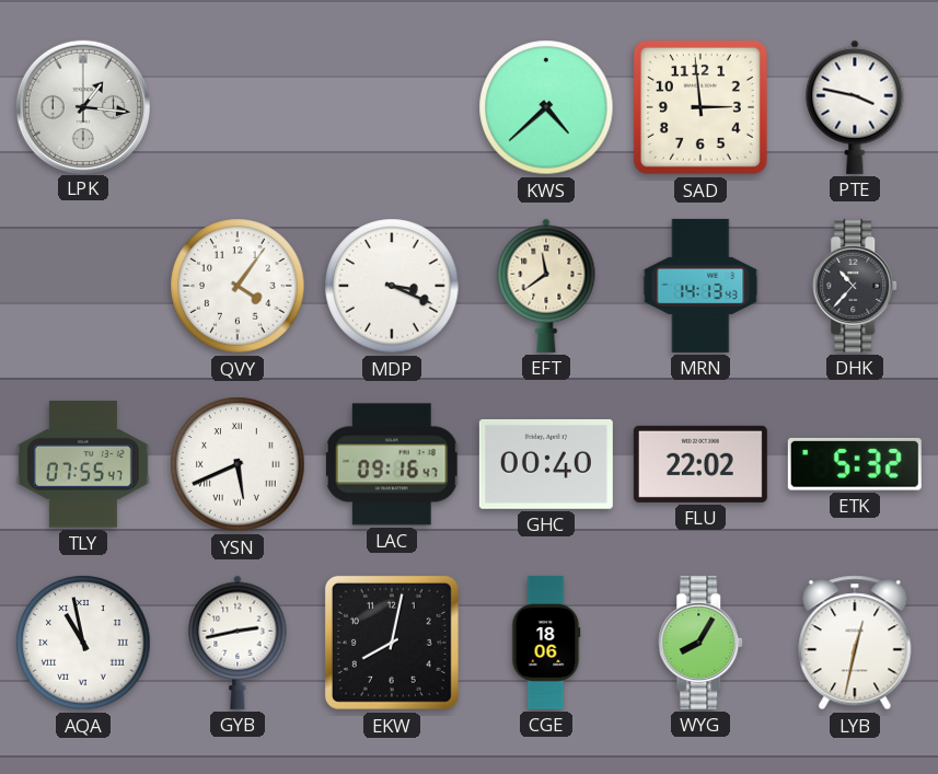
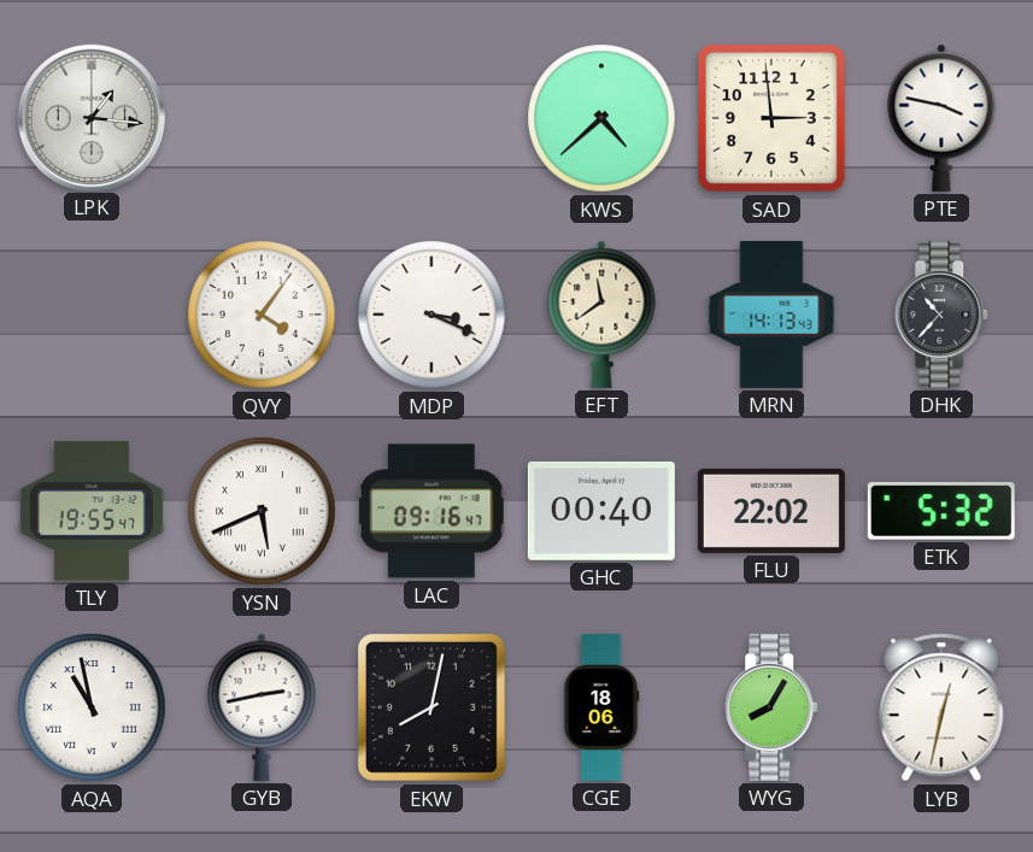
TLY: 07:55 -> 19:55
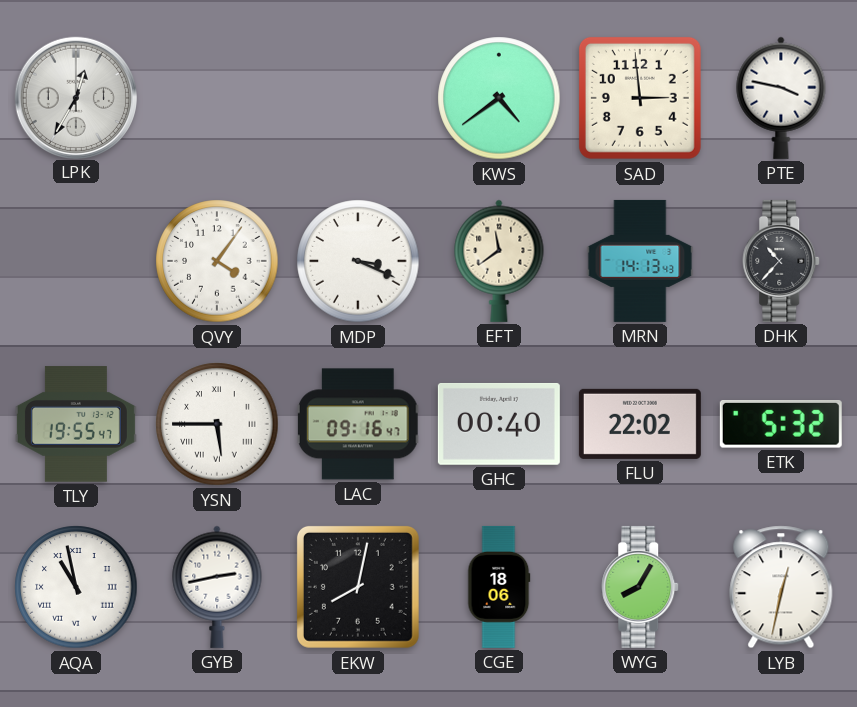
LPK: 1:16 -> 12:35
KWS: 4:38 -> 4:39
YSN: 5:41 -> 5:45
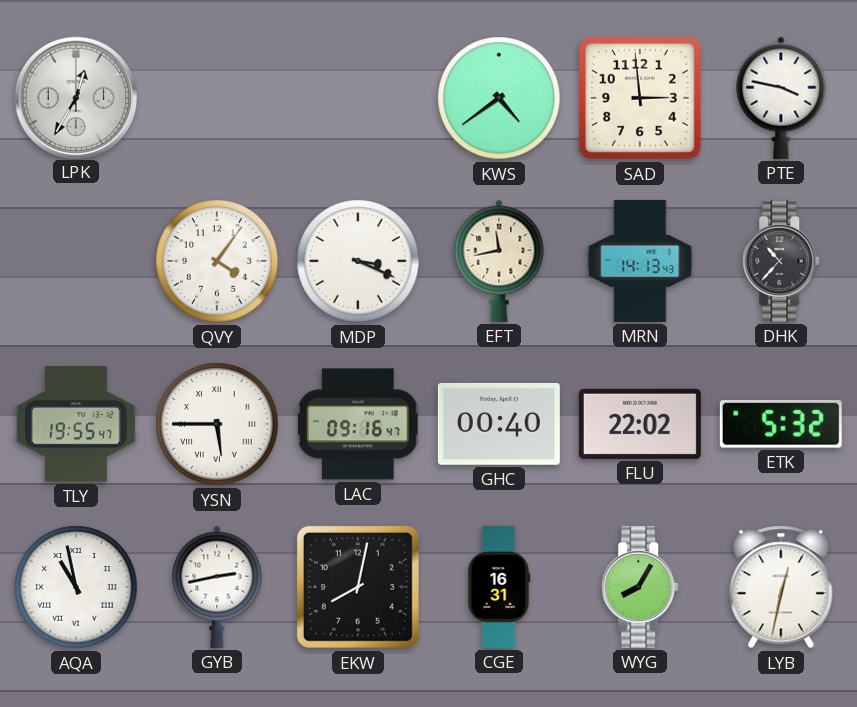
EFT: 11:39 -> 11:43
CGE: 18:06 -> 16:31
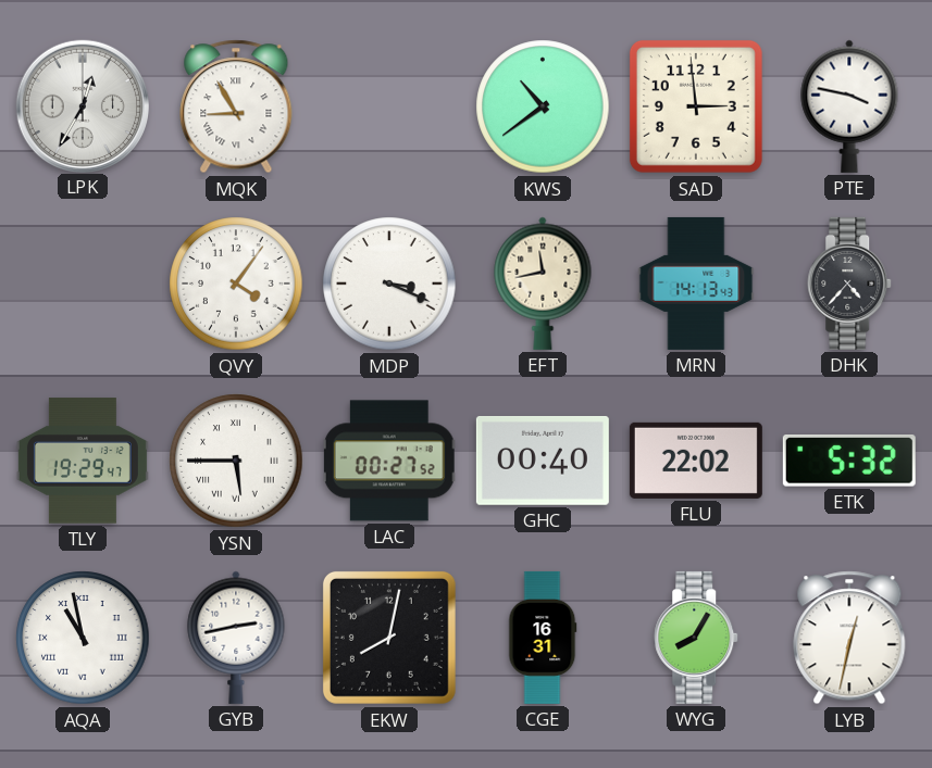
MQK: none -> 8:55
KWS: 4:39 -> 10:39
DHK: 10:37 -> 4:37
TLY: 19:55 -> 19:29
LAC: 09:16 -> 00:27
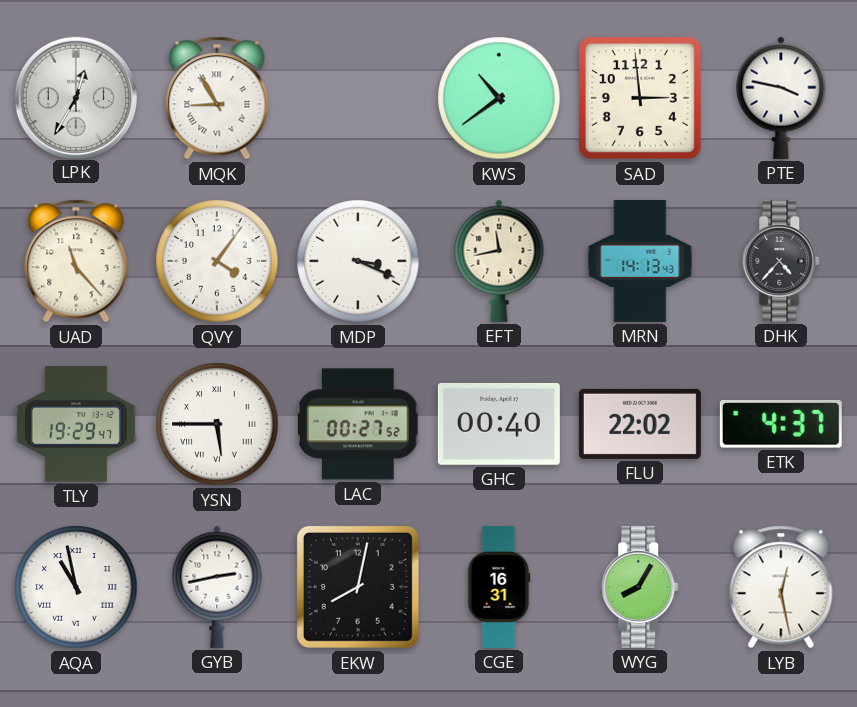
UAD: none -> 11:23
ETK: 5:32 -> 4:37
LYB: 12:32 -> 12:28
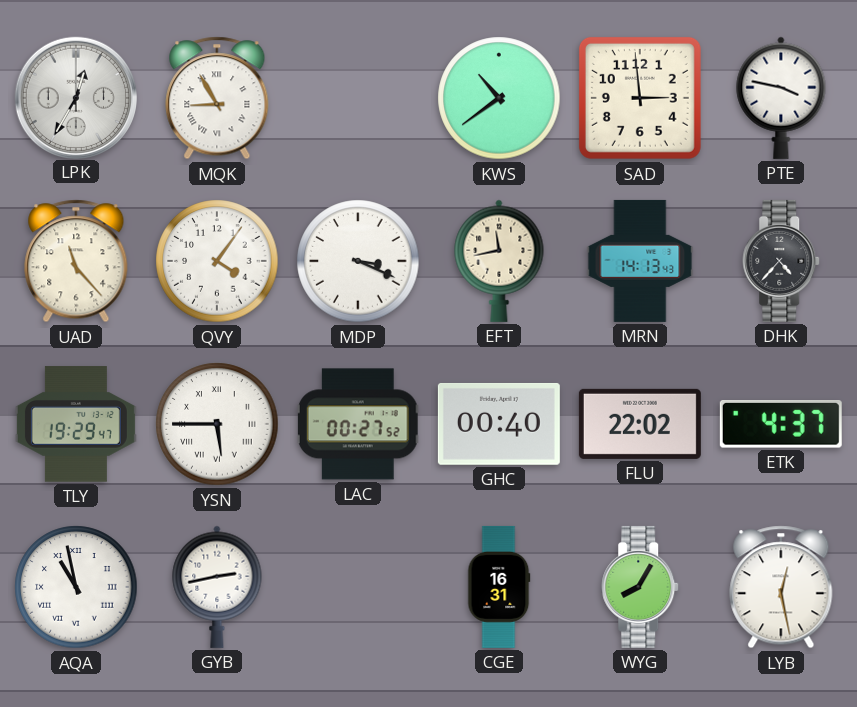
EKW: 8:02 -> none
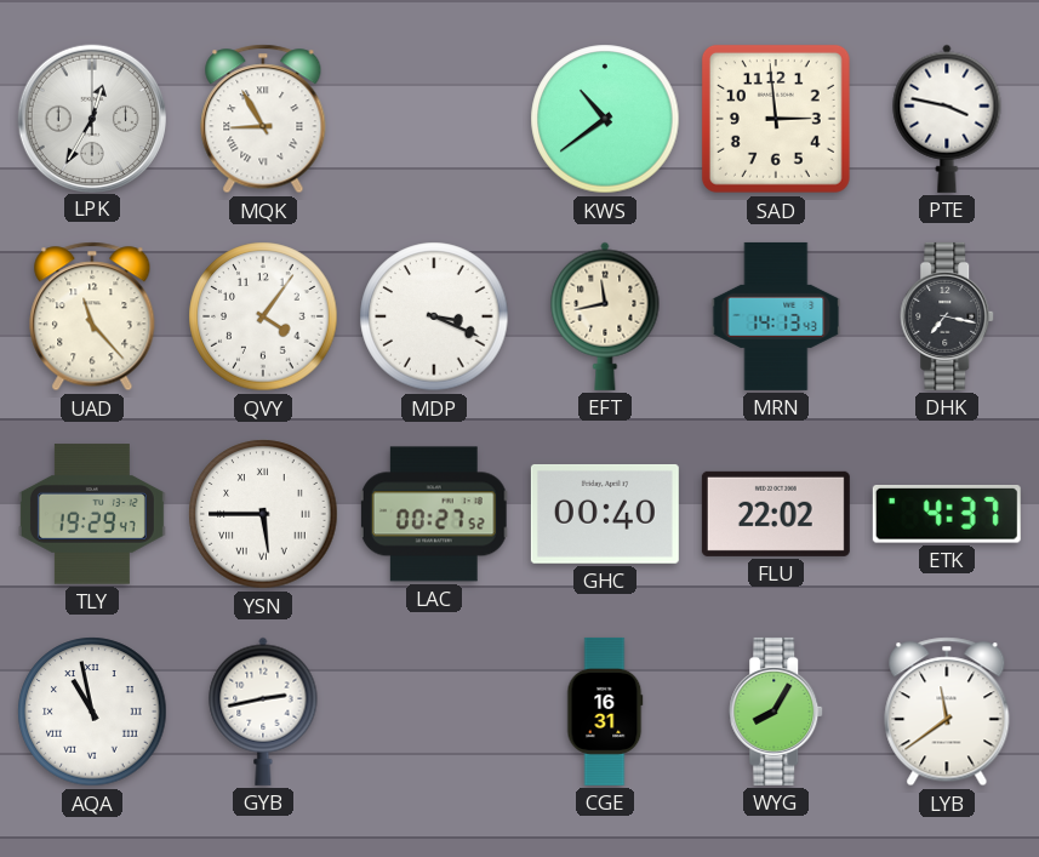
DHK: 4:37 -> 7:17
LYB: 12:28 -> 11:39
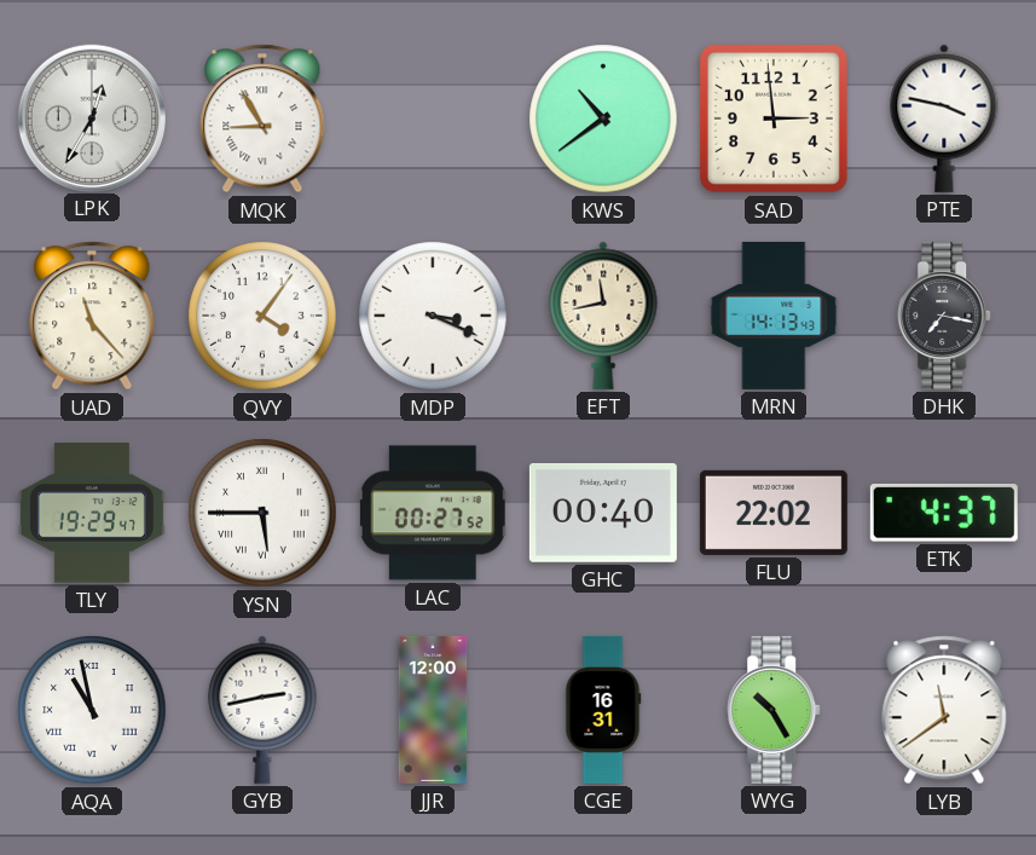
JJR: none -> 12:00
WYG: 8:05 -> 10:25
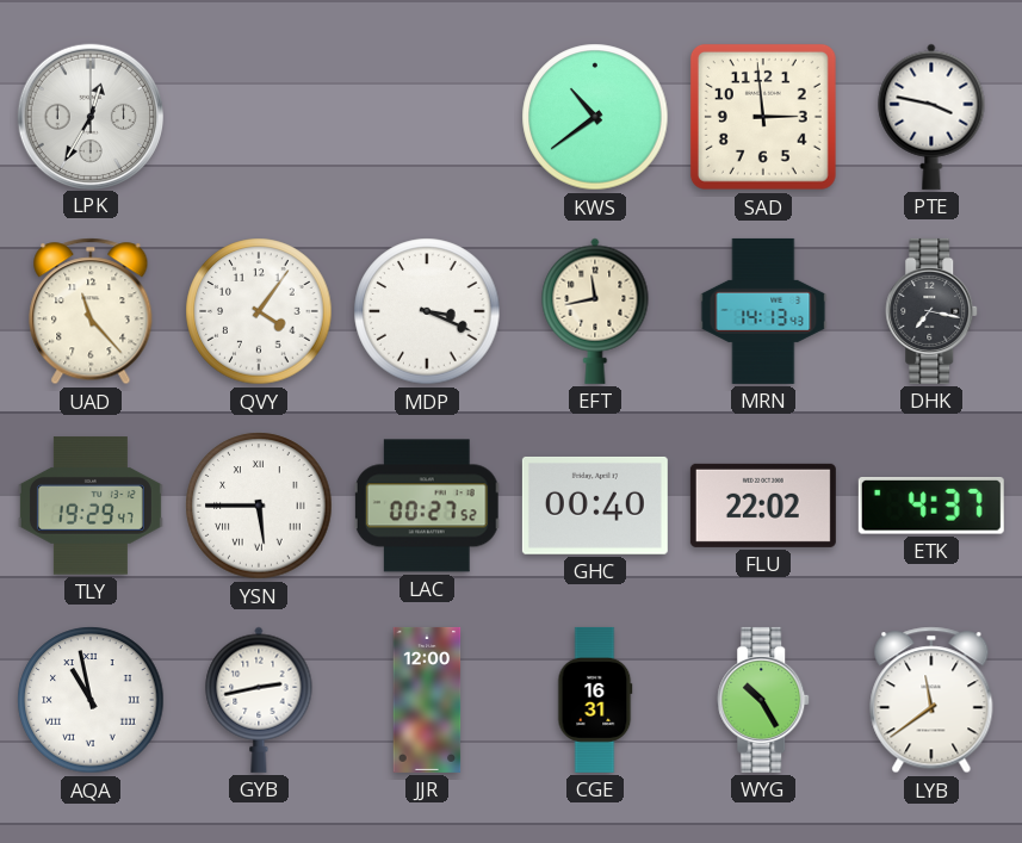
MQK: 8:55 -> none
